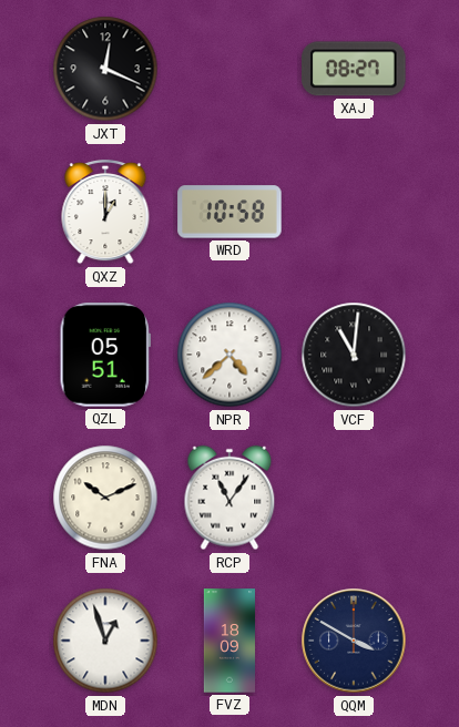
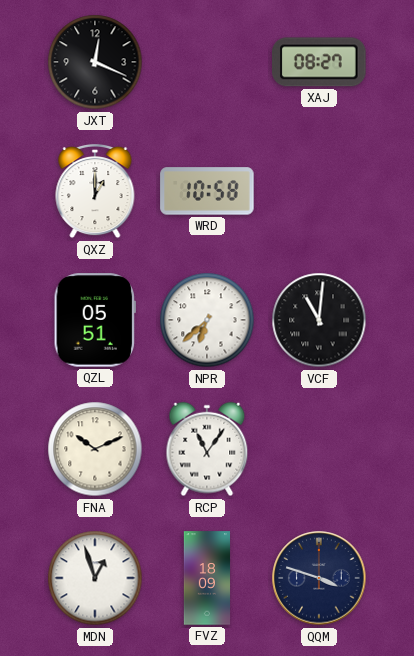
NPR: 4:38 -> 6:38
QQM: 3:50 -> 3:48
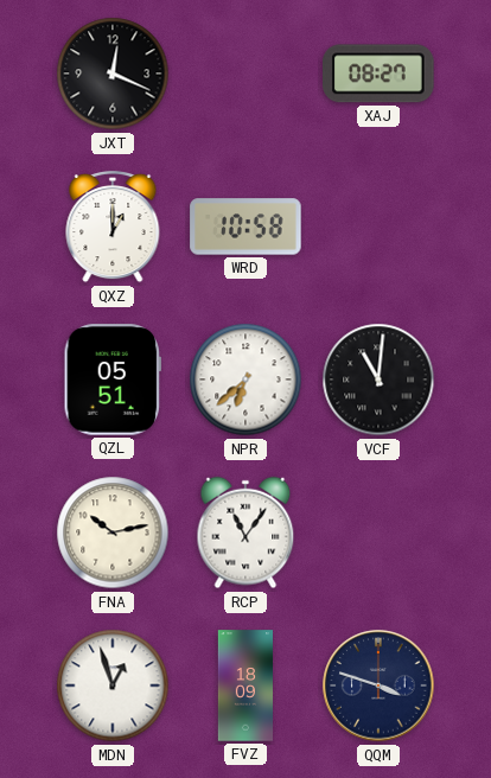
FNA: 10:11 -> 10:13
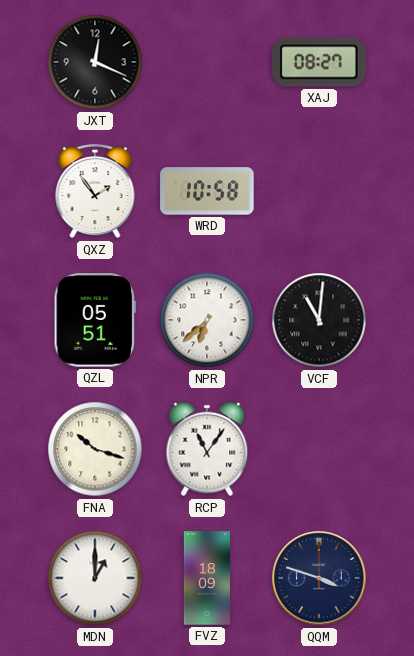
QXZ: 1:00 -> 1:54
FNA: 10:13 -> 10:18
MDN: 12:57 -> 1:00
